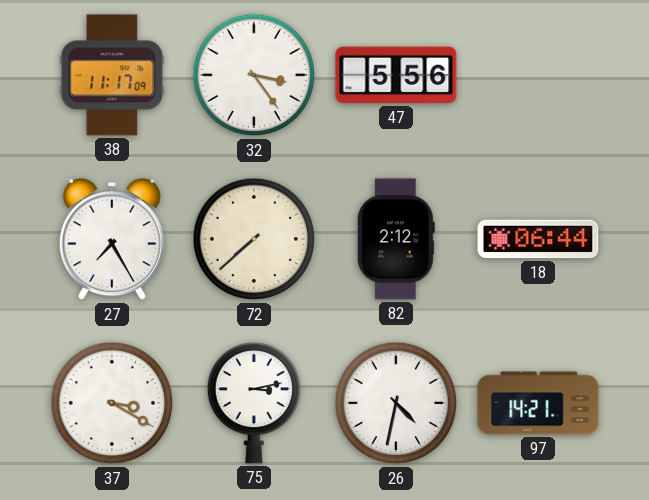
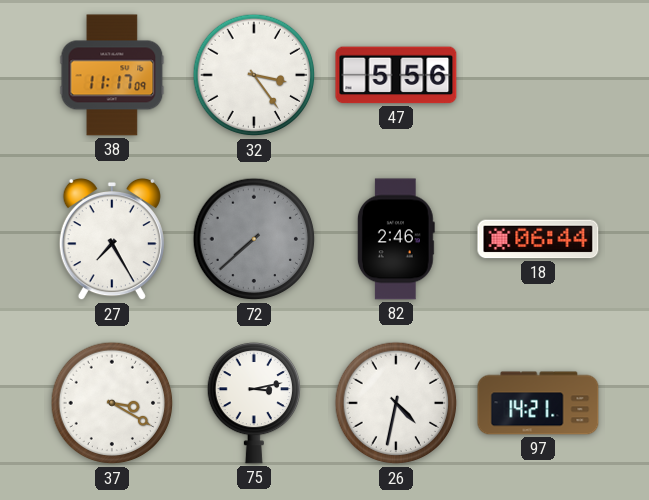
72 dial: cream -> grey
82: 2:12 -> 2:46
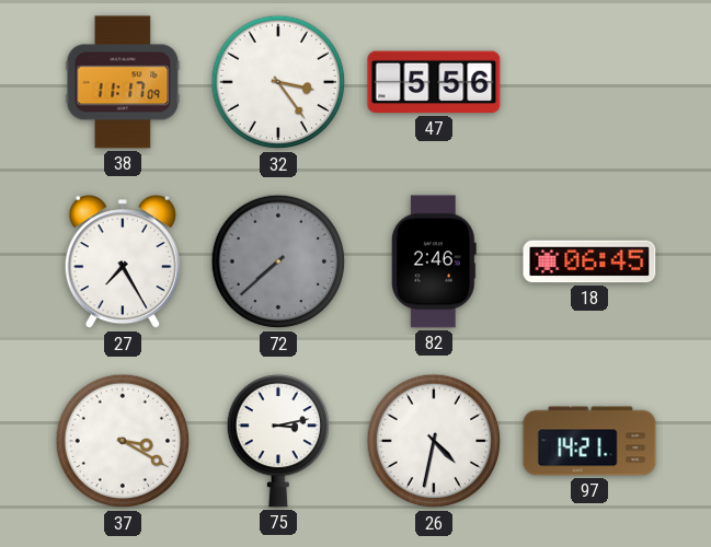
18: 06:44 -> 06:45
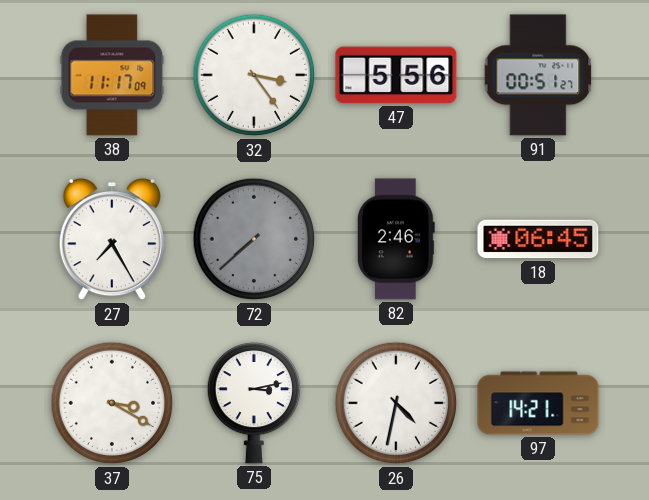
91: none -> 00:51
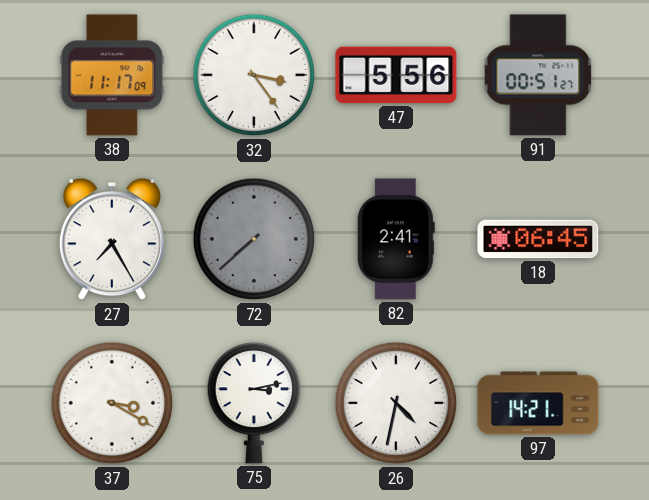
82: 2:46 -> 2:41
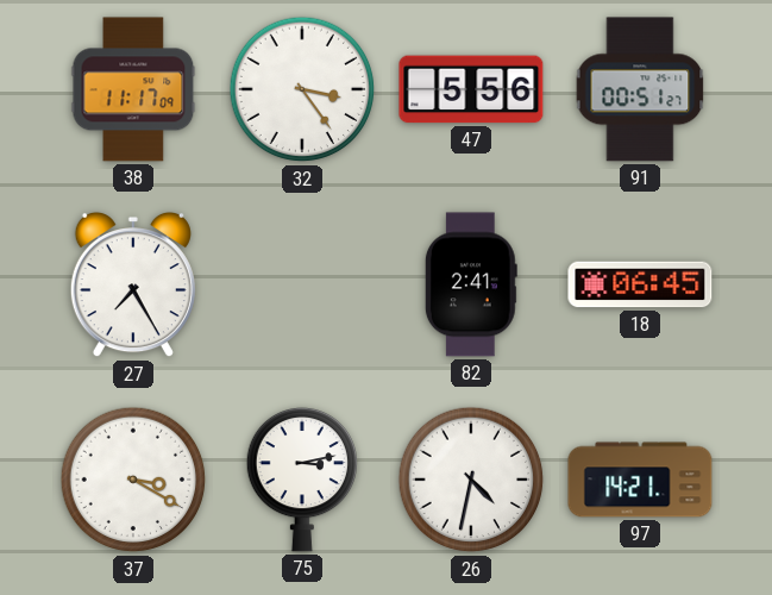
72: 7:38 -> none
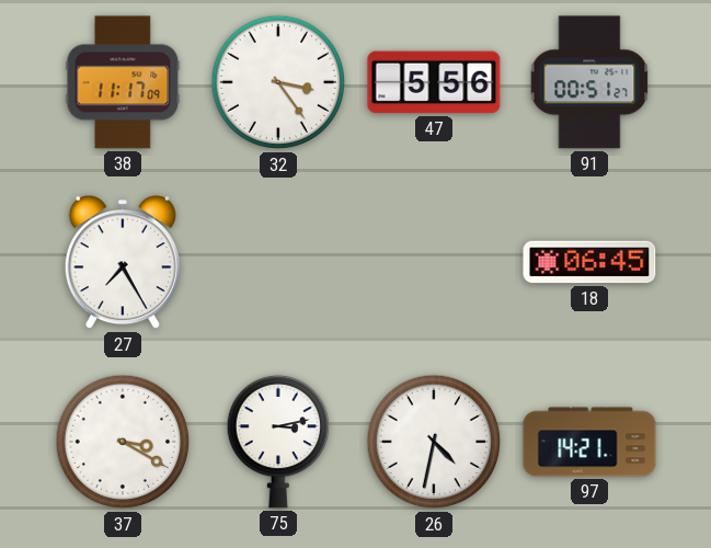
82: 2:41 -> none
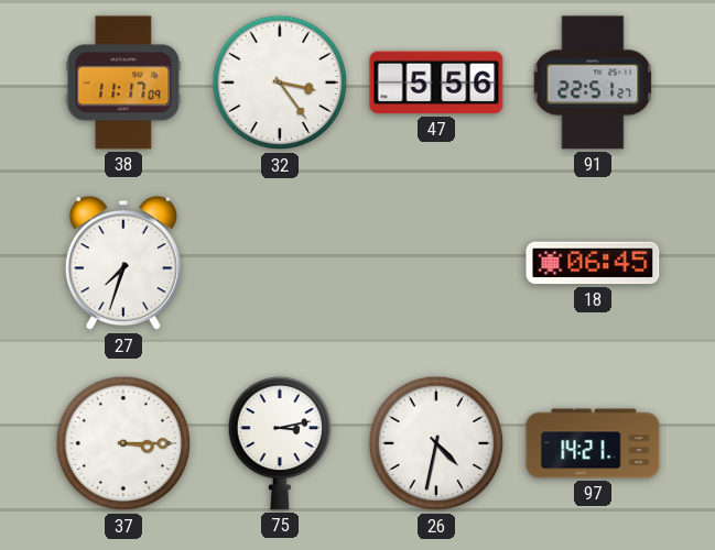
91: 00:51 -> 22:51
27: 7:25 -> 7:33
37: 3:20 -> 3:15
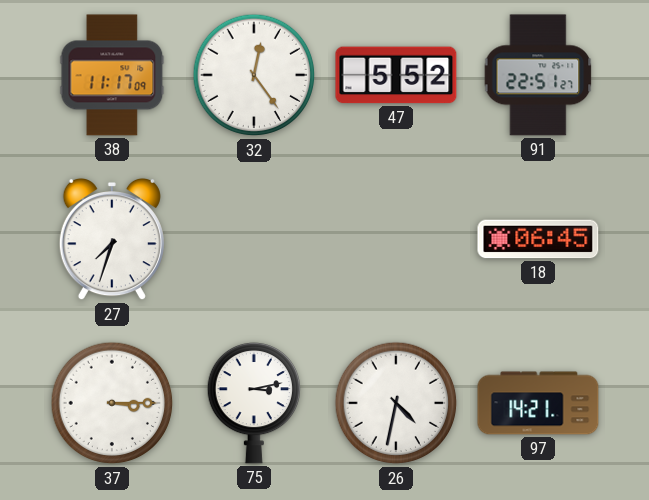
32: 3:24 -> 12:24
47: 5:56 -> 5:52
